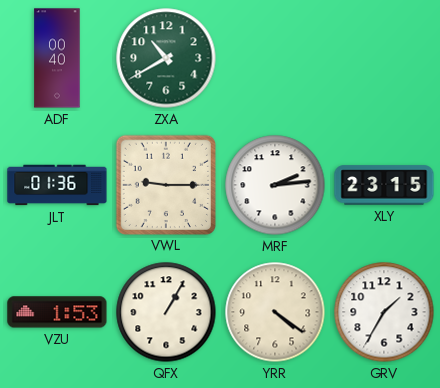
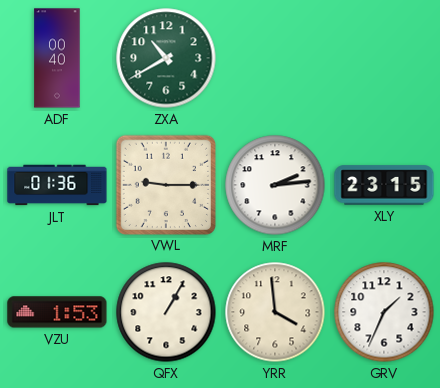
YRR: 4:21 -> 3:59
GRV: 1:35 -> 1:34
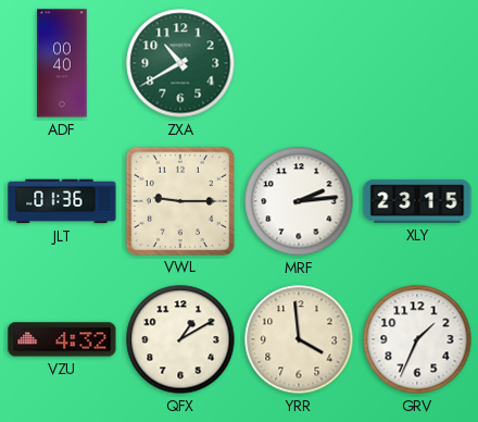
VZU: 1:53 -> 4:32
QFX: 1:05 -> 1:10
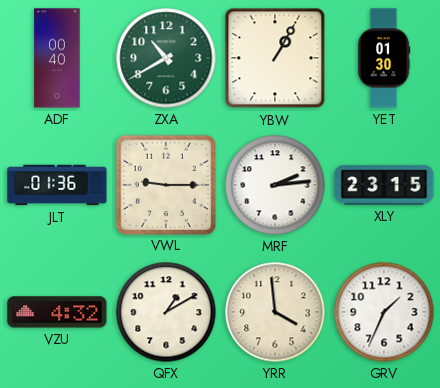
YBW: none -> 1:05
YET: none -> 01:30
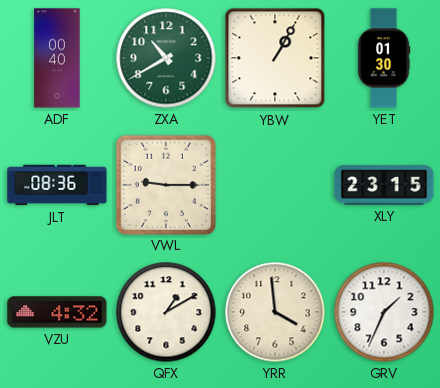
JLT: 01:36 -> 08:36
MRF: 2:14 -> none
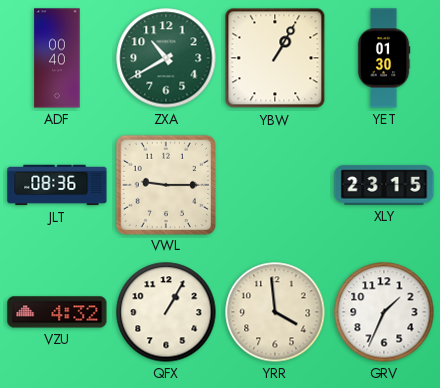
QFX: 1:10 -> 1:05
